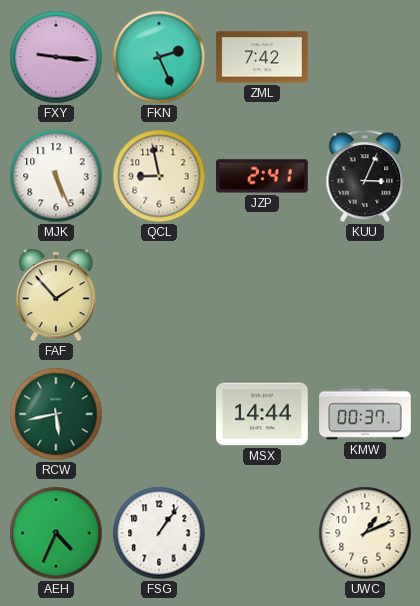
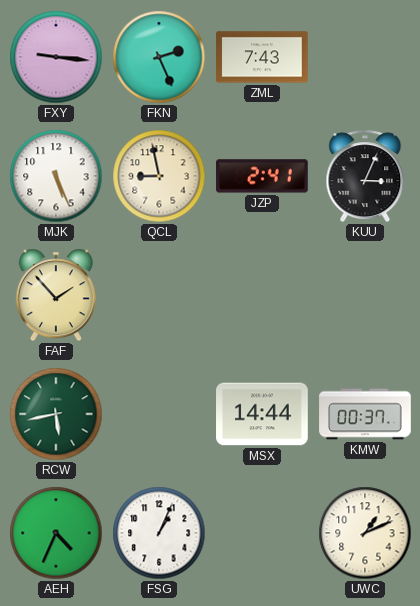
ZML: 7:42 -> 7:43
FSG: 1:06 -> 1:04
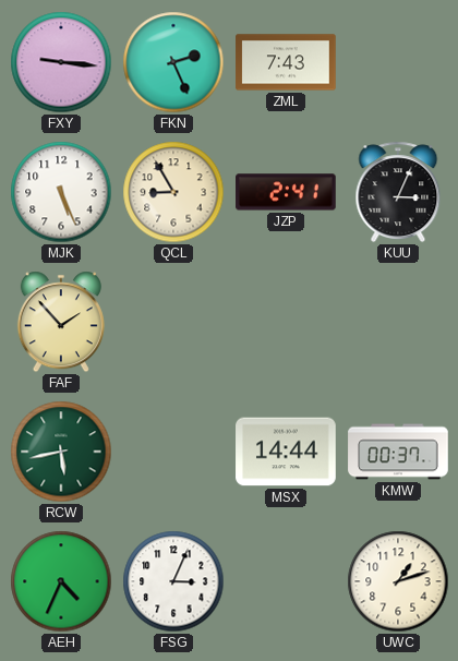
QCL: 8:58 -> 8:55
FSG: 1:04 -> 3:04
UWC: 1:11 -> 1:12
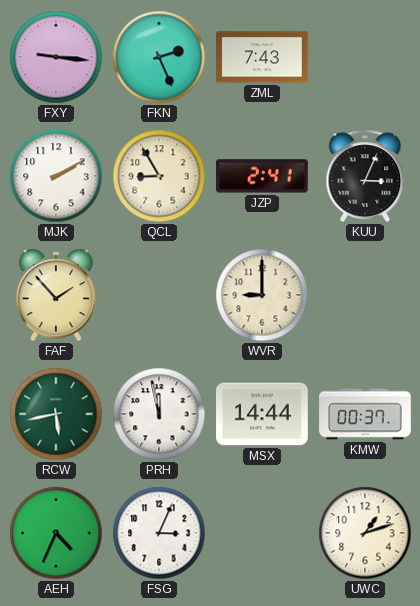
MJK: 5:26 -> 2:10
WVR: none -> 9:00
PRH: none -> 11:58
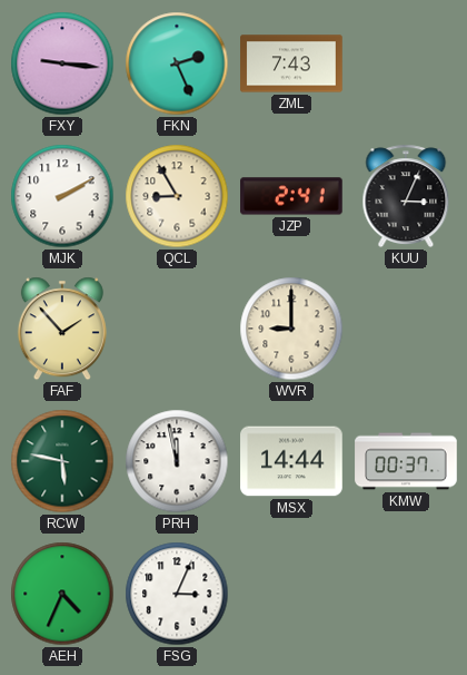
RCW: 5:43 -> 5:47
UWC: 1:12 -> none
